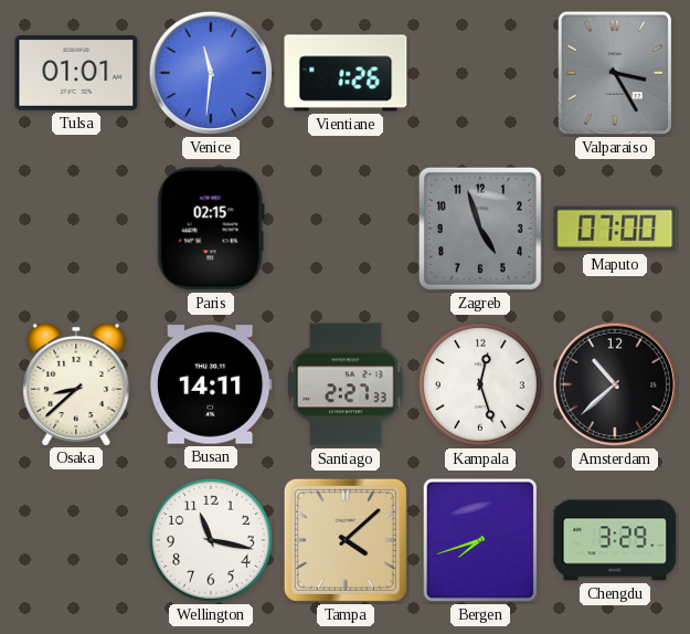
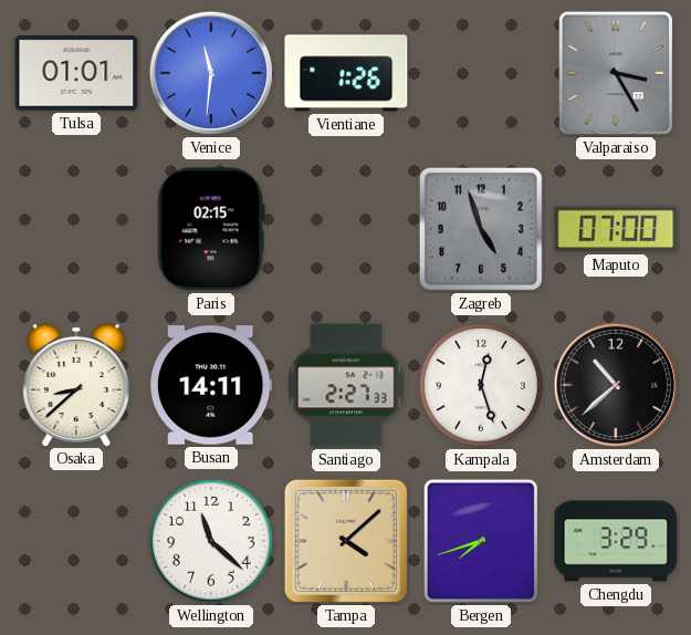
Wellington: 11:17 -> 11:22
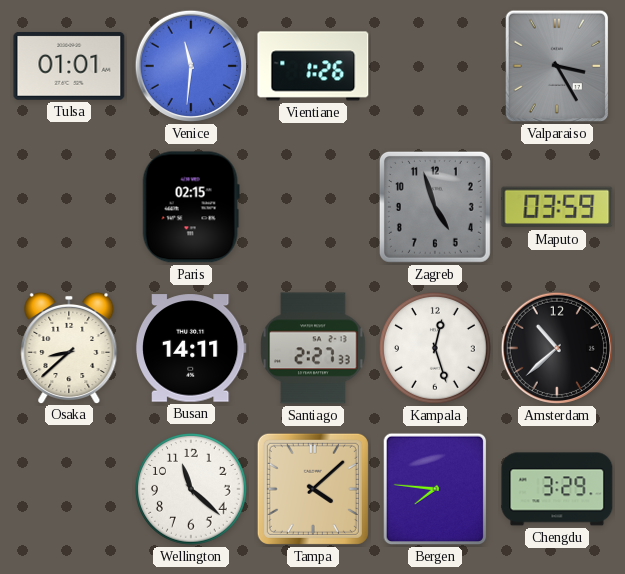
Maputo: 07:00 -> 03:59
Bergen: 7:42 -> 7:46
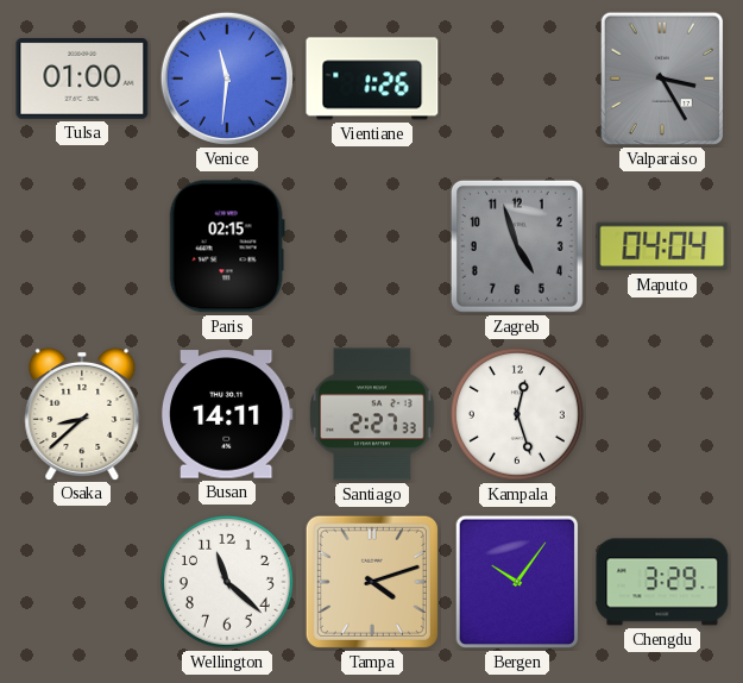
Tulsa: 01:01 -> 01:00
Maputo: 03:59 -> 04:04
Amsterdam: 10:38 -> none
Tampa: 4:08 -> 4:12
Bergen: 7:46 -> 10:06
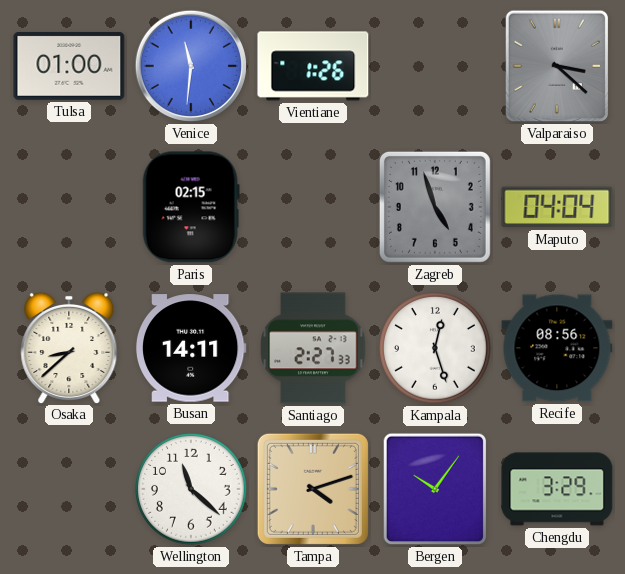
Valparaiso: 3:25 -> 3:22
Recife: none -> 08:56
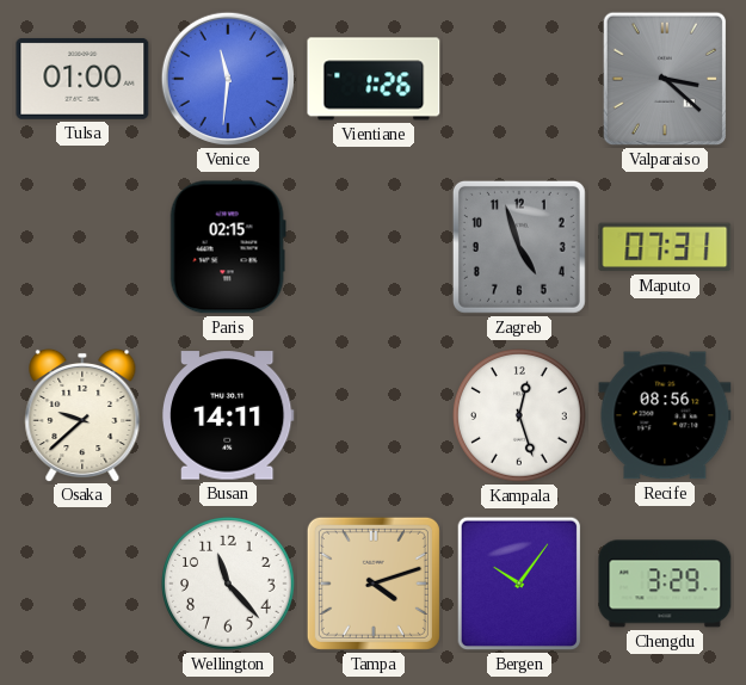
Maputo: 04:04 -> 07:31
Osaka: 8:38 -> 9:38
Santiago: 2:27 -> none
Wellington: 11:22 -> 11:23
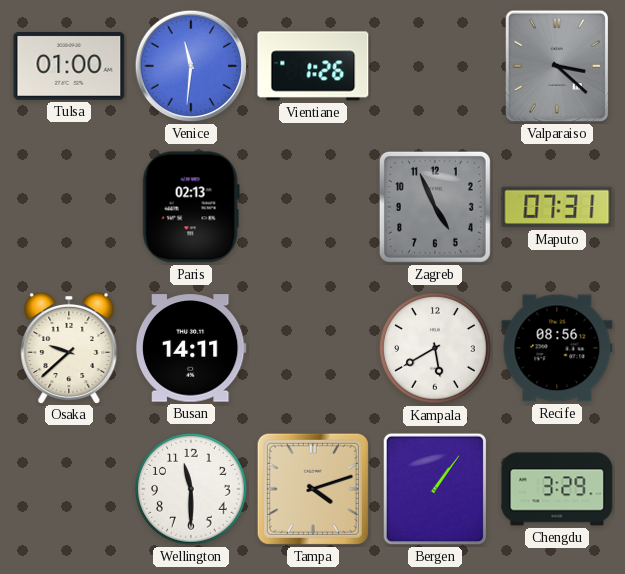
Paris: 02:15 -> 02:13
Zagreb: 4:57 -> 4:56
Kampala: 12:27 -> 5:40
Wellington: 11:23 -> 11:30
Bergen: 10:06 -> 1:06
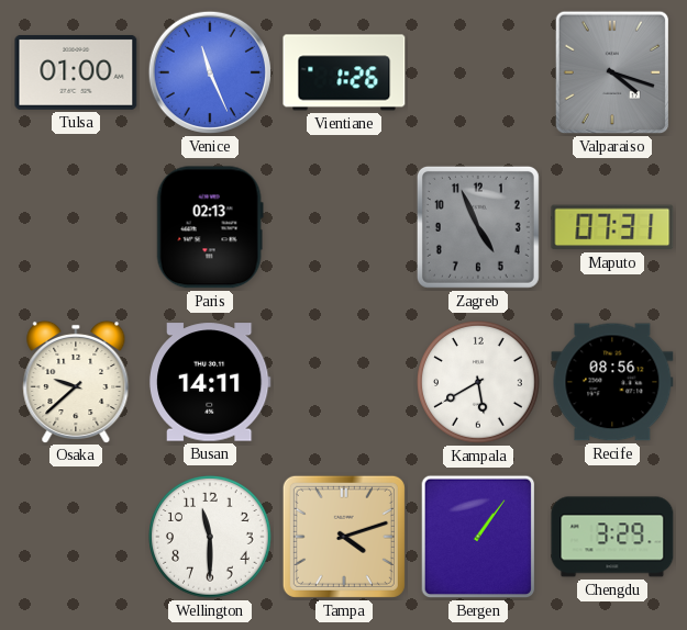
Venice: 11:31 -> 11:26
Valparaiso: 3:22 -> 4:18
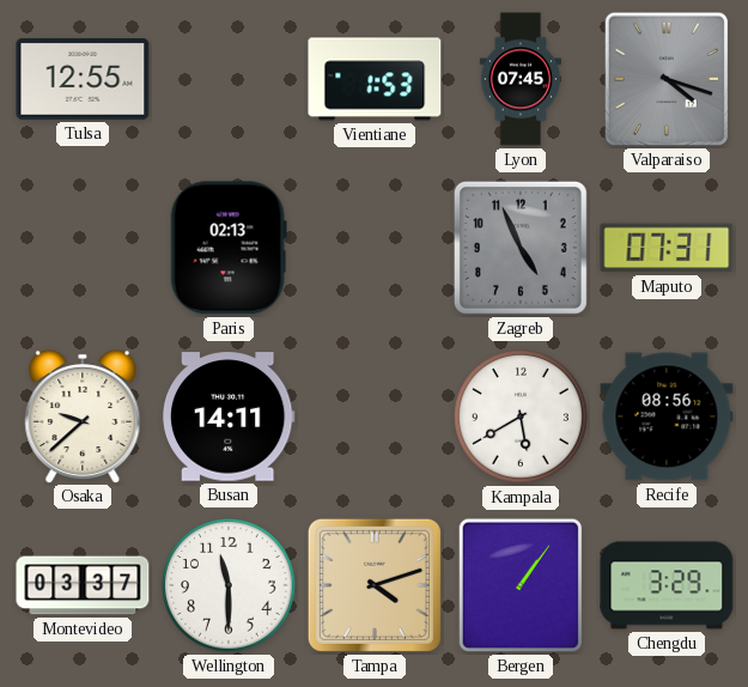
Tulsa: 01:00 -> 12:55
Venice: 11:26 -> none
Vientiane: 1:26 -> 1:53
Lyon: none -> 07:45
Montevideo: none -> 03:37
